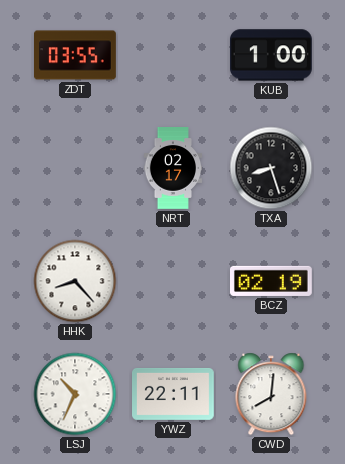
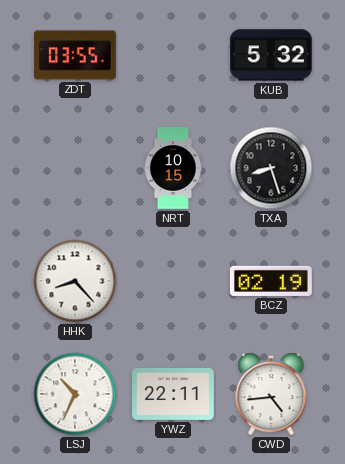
KUB: 1:00 -> 5:32
NRT: 02:17 -> 10:15
CWD: 8:01 -> 4:44
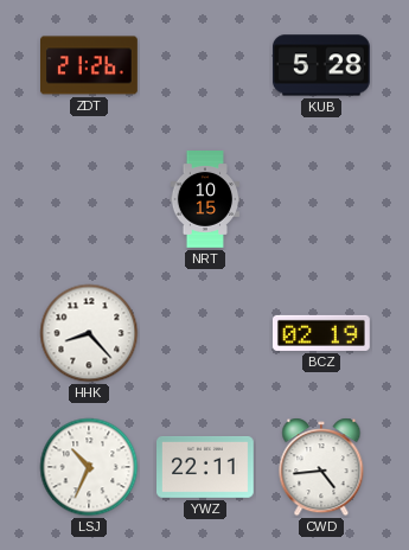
ZDT: 03:55 -> 21:26
KUB: 5:32 -> 5:28
TXA: 8:27 -> none
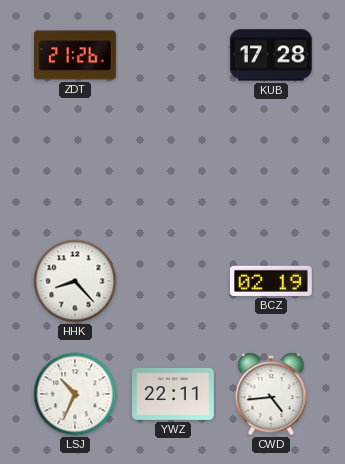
KUB: 5:28 -> 17:28
NRT: 10:15 -> none
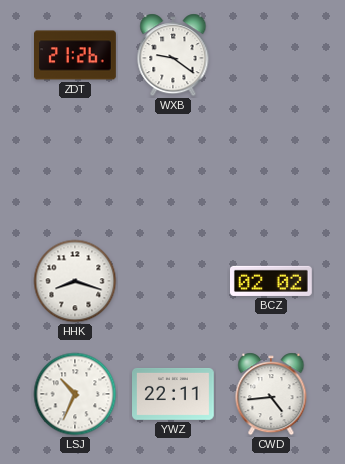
WXB: none -> 9:21
KUB: 17:28 -> none
HHK: 8:23 -> 8:18
BCZ: 02:19 -> 02:02
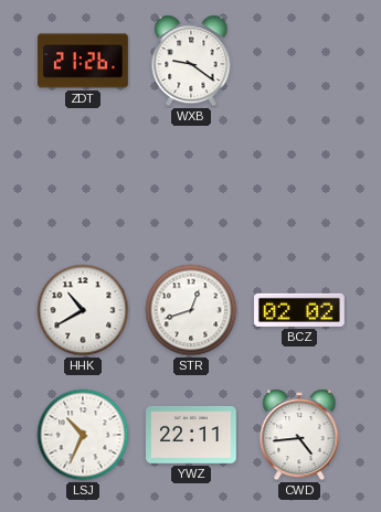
HHK: 8:18 -> 10:40
STR: none -> 12:42
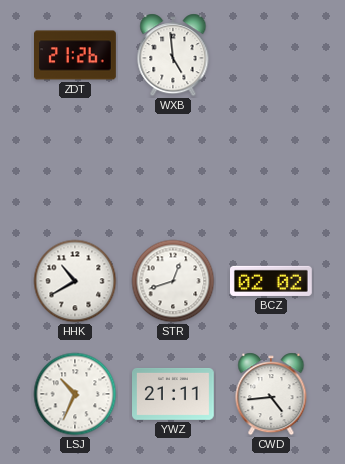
WXB: 9:21 -> 4:59
YWZ: 22:11 -> 21:11
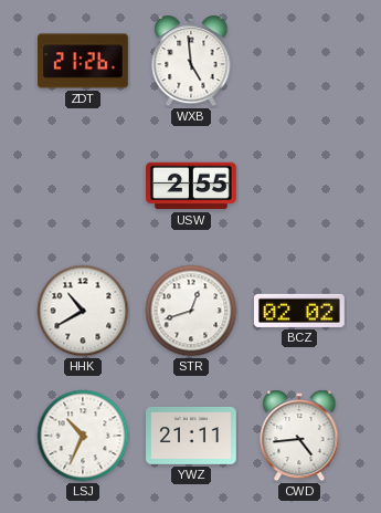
USW: none -> 2:55
